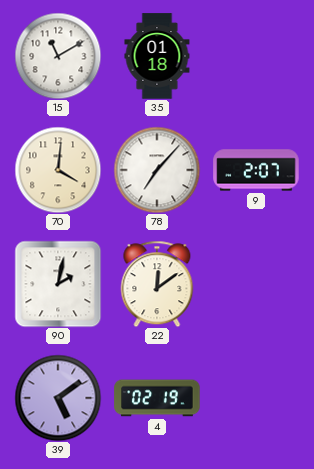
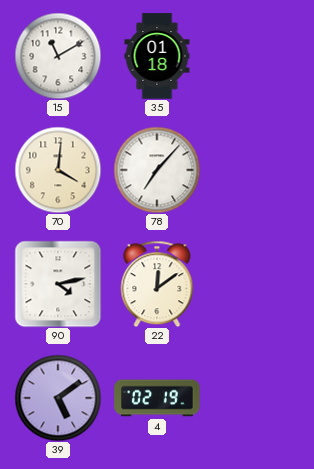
9: 2:07 -> none
90: 2:02 -> 4:13
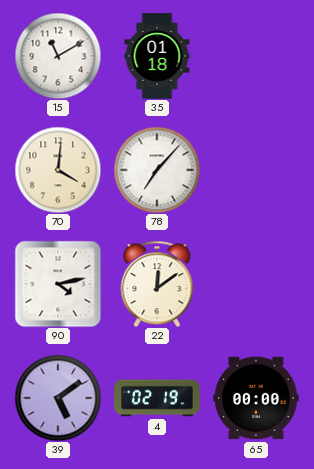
65: none -> 00:00
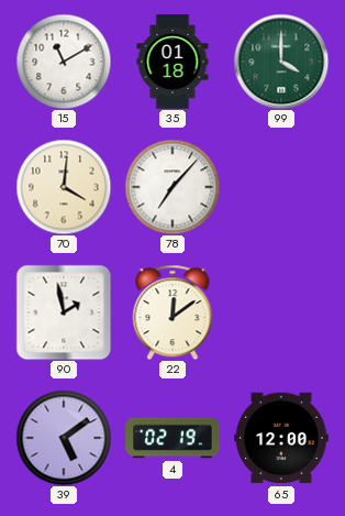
99: none -> 4:00
90: 4:13 -> 1:58
65: 00:00 -> 12:00
